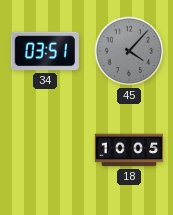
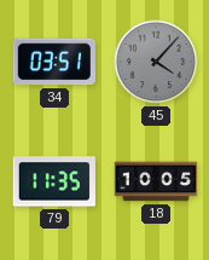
79: none -> 11:35
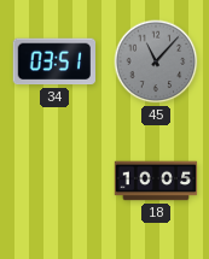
45: 4:07 -> 11:07
79: 11:35 -> none
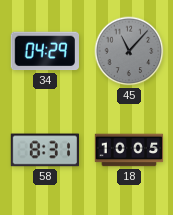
34: 03:51 -> 04:29
58: none -> 8:31
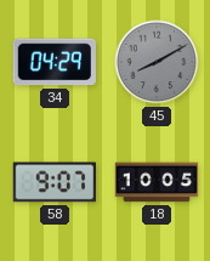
45: 11:07 -> 8:10
58: 8:31 -> 9:07
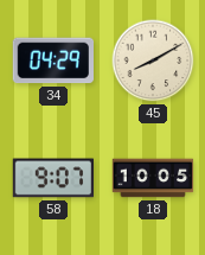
45 dial: grey -> cream
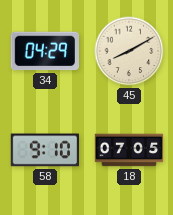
58: 9:07 -> 9:10
18: 10:05 -> 07:05
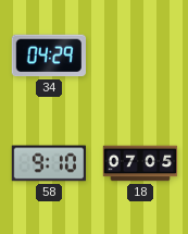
45: 8:10 -> none
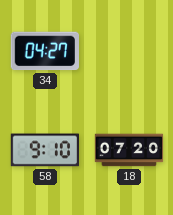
34: 04:29 -> 04:27
18: 07:05 -> 07:20
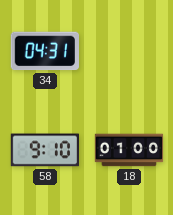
34: 04:27 -> 04:31
18: 07:20 -> 01:00
